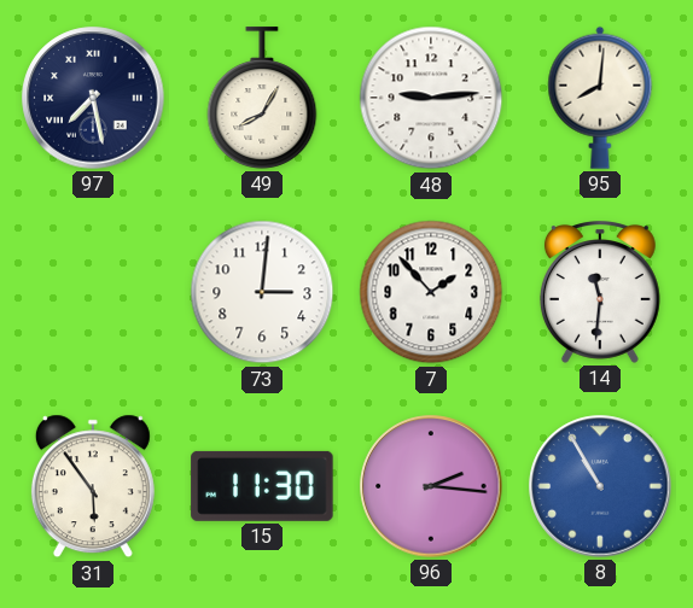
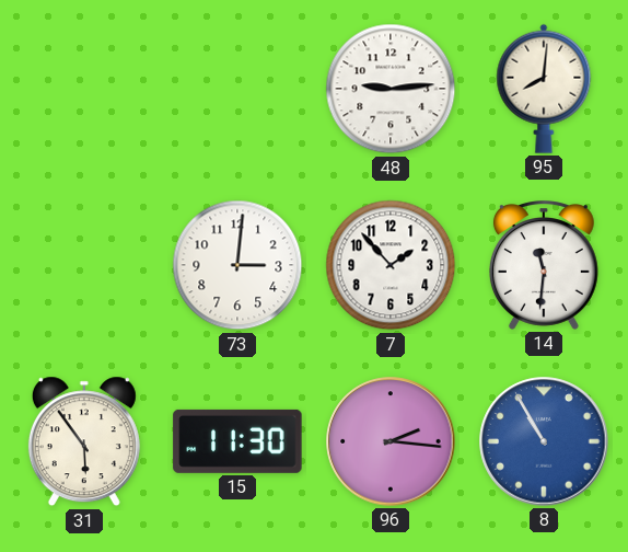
97: 7:28 -> none
49: 8:05 -> none
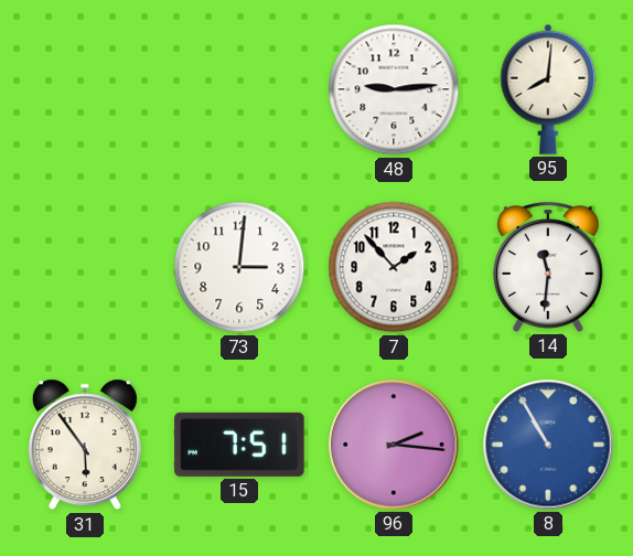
15: 11:30 -> 7:51
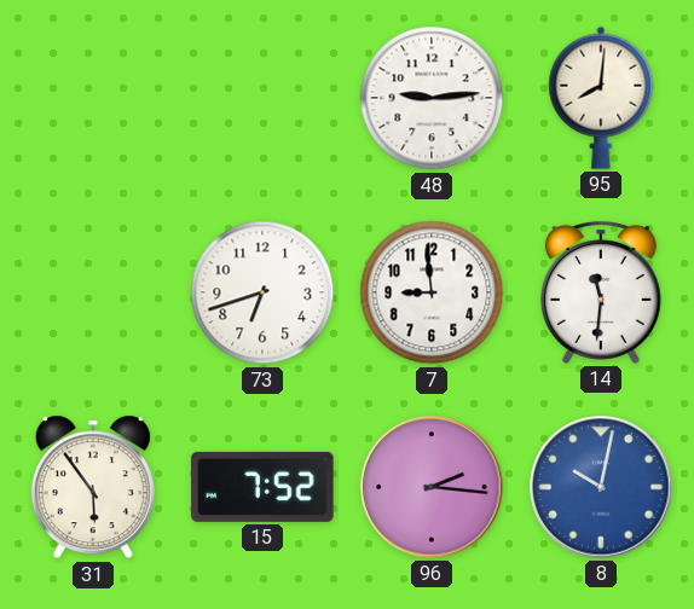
73: 3:01 -> 6:42
7: 1:53 -> 8:59
15: 7:51 -> 7:52
8: 10:55 -> 10:02
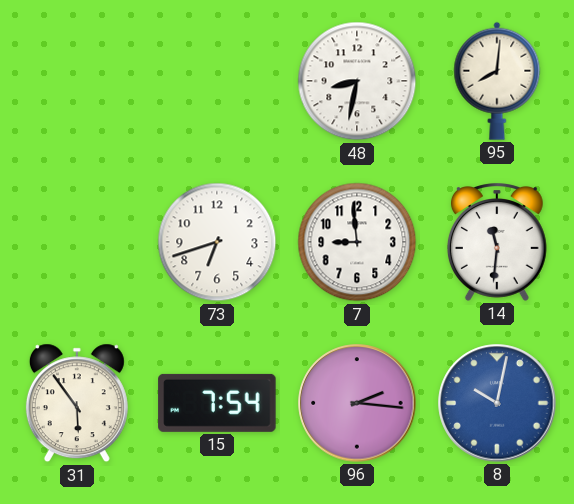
48: 9:14 -> 8:32
15: 7:52 -> 7:54
